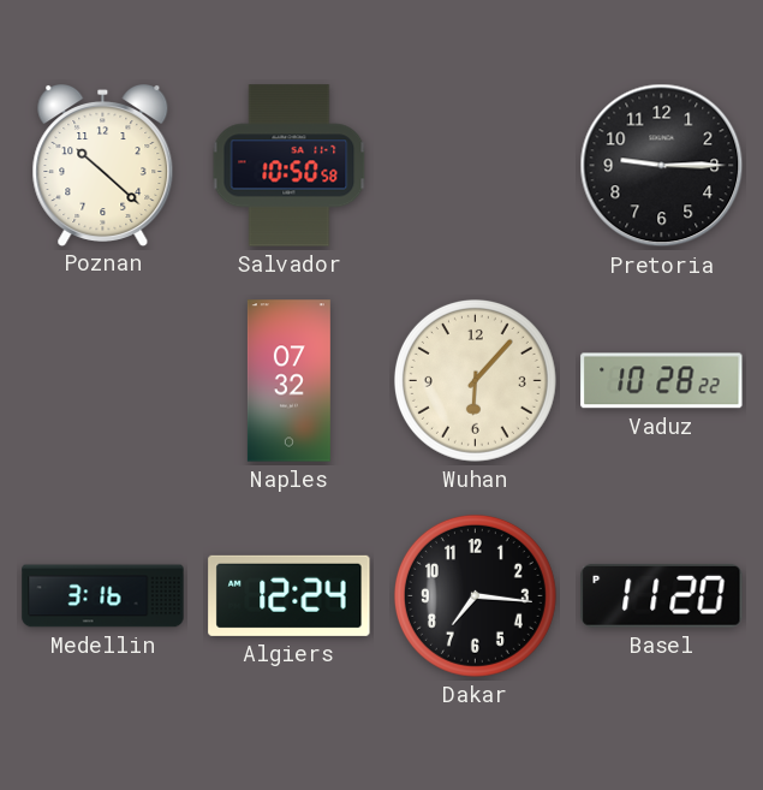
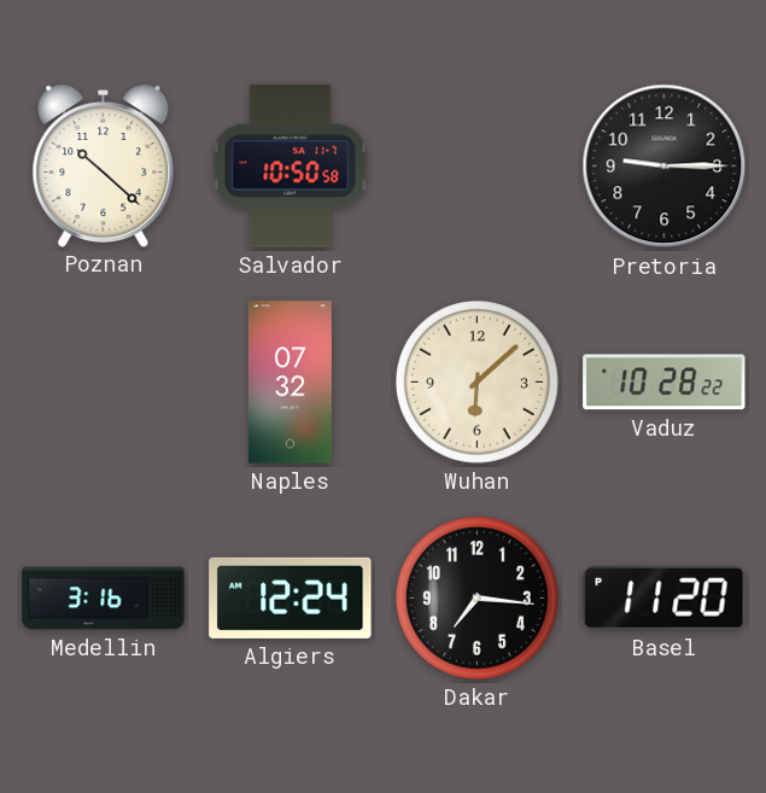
Wuhan: 6:07 -> 6:08
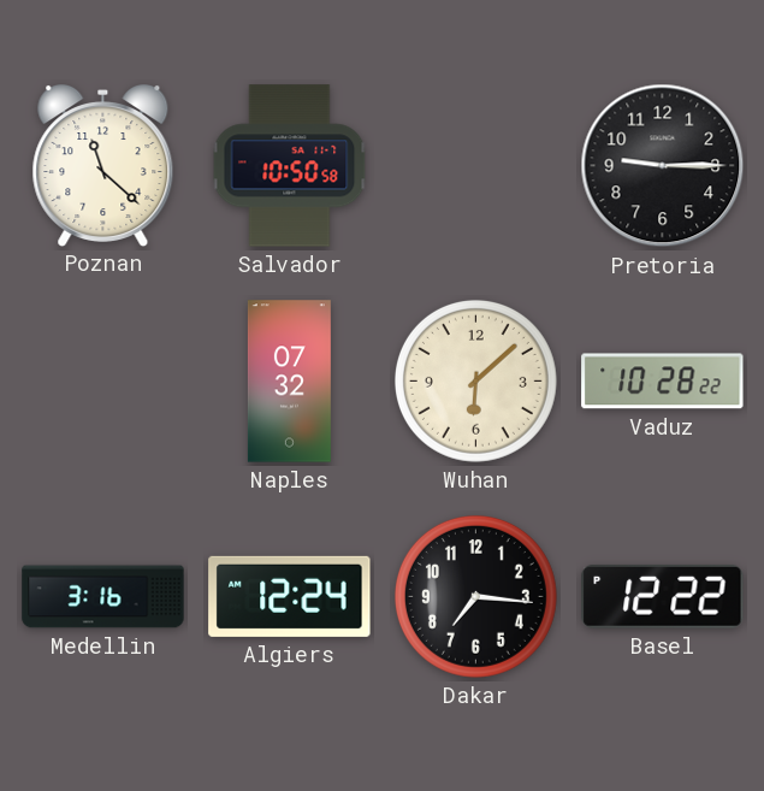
Poznan: 10:22 -> 11:22
Basel: 11:20 -> 12:22
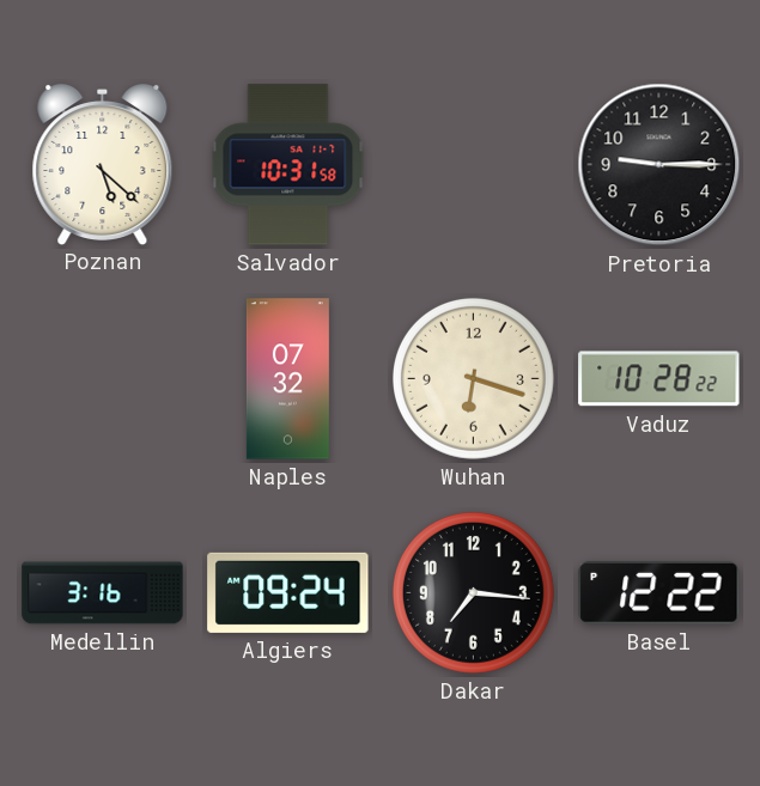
Poznan: 11:22 -> 5:22
Salvador: 10:50 -> 10:31
Wuhan: 6:08 -> 6:18
Algiers: 12:24 -> 09:24
